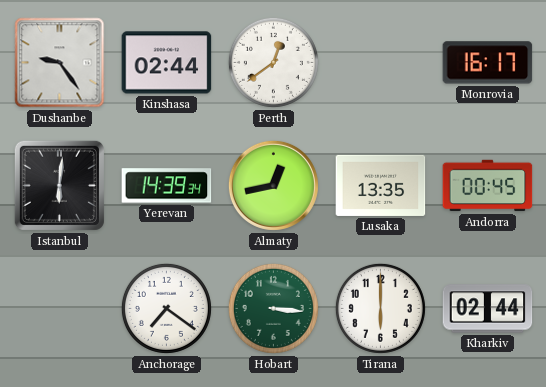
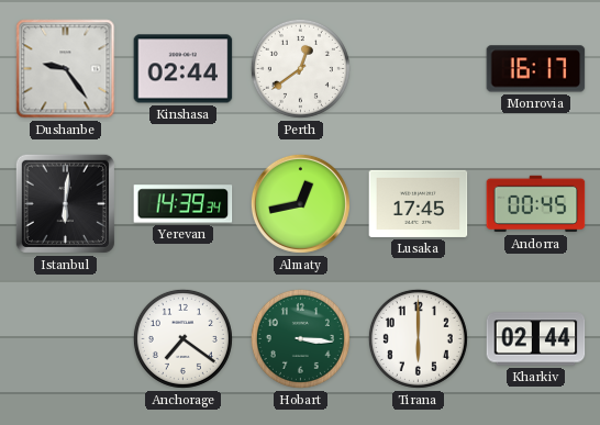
Lusaka: 13:35 -> 17:45
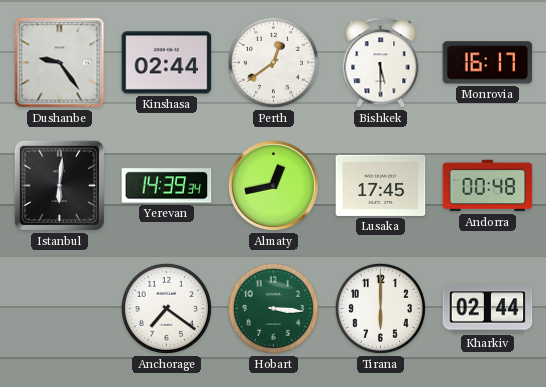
Bishkek: none -> 5:30
Andorra: 00:45 -> 00:48
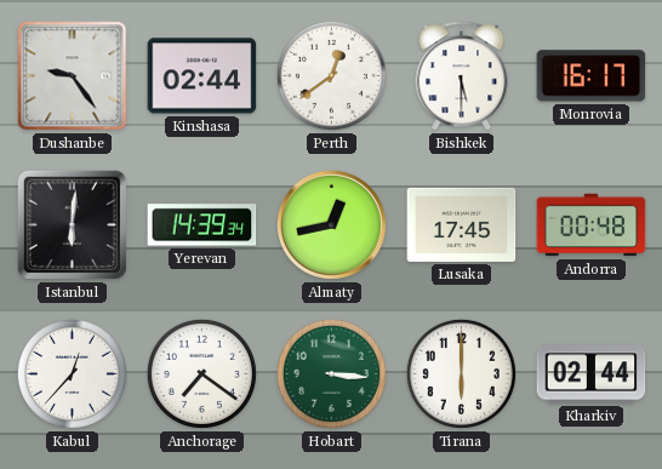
Kabul: none -> 12:37
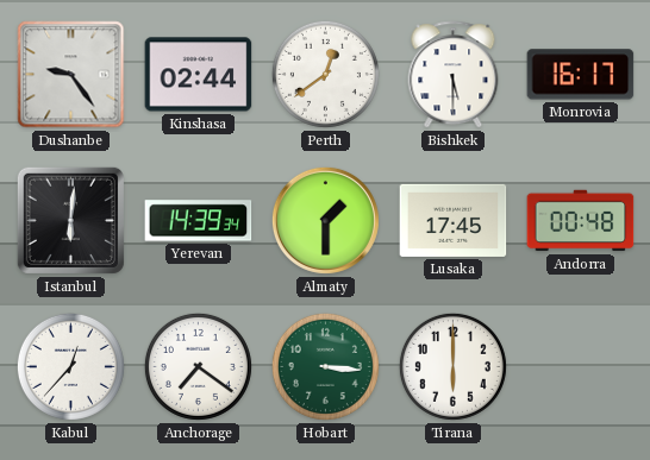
Almaty: 12:43 -> 1:30
Kharkiv: 02:44 -> none
